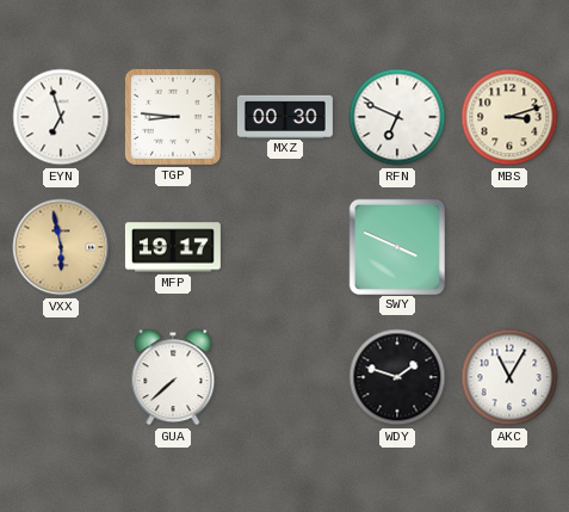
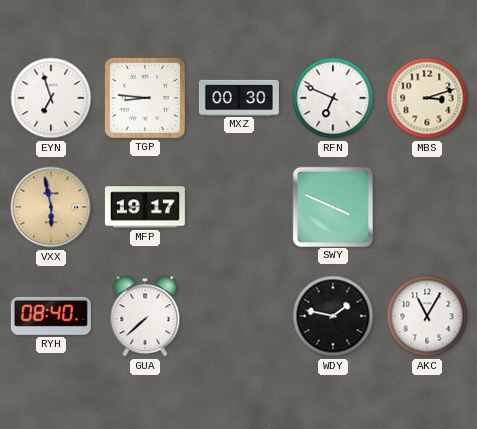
RYH: none -> 08:40
WDY: 1:48 -> 1:47
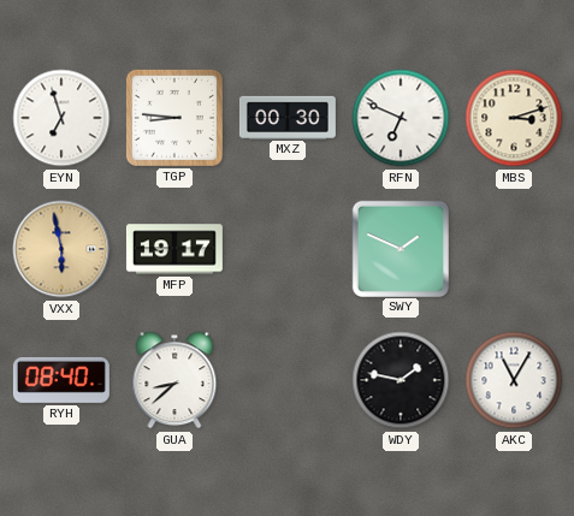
SWY: 3:49 -> 1:49
GUA: 7:38 -> 8:38
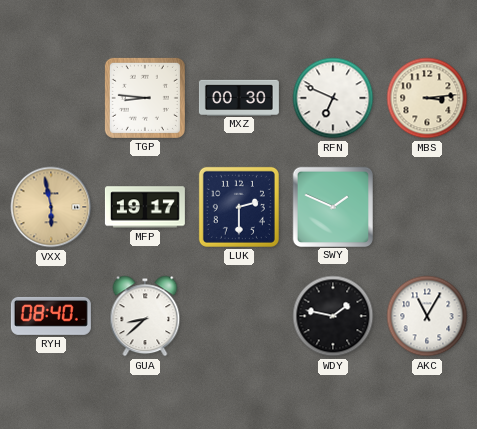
EYN: 6:57 -> none
MBS: 3:12 -> 3:14
LUK: none -> 2:30
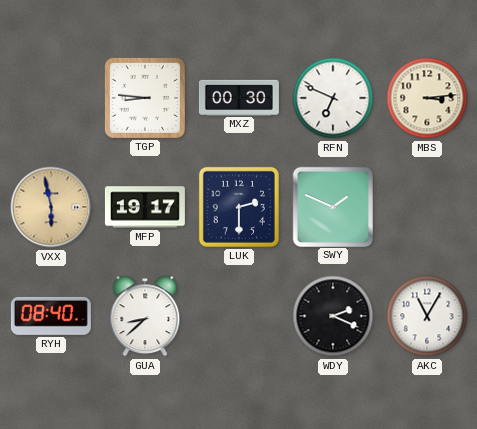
WDY: 1:47 -> 2:19
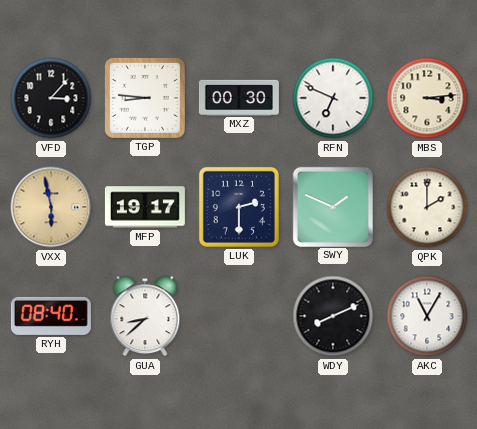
VFD: none -> 3:07
QPK: none -> 2:00
WDY: 2:19 -> 8:11
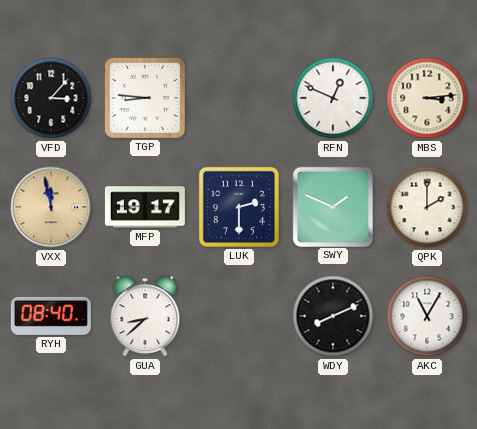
MXZ: 00:30 -> none
RFN: 6:49 -> 12:49
VXX: 5:58 -> 11:58
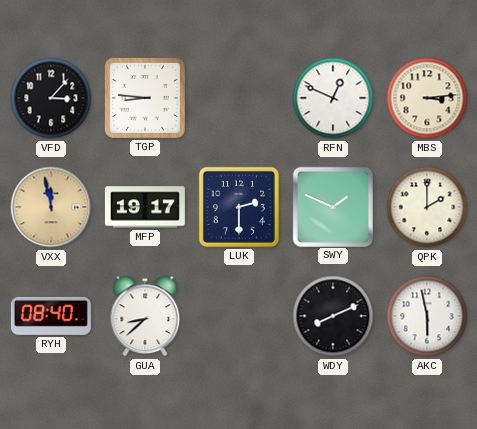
AKC: 11:05 -> 5:58
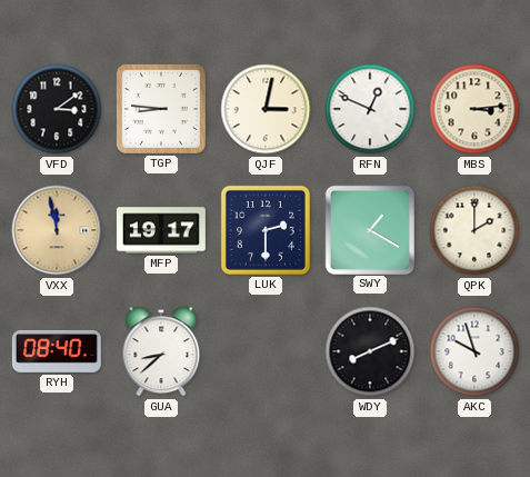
VFD: 3:07 -> 3:09
QJF: none -> 3:02
SWY: 1:49 -> 1:20
AKC: 5:58 -> 9:57
